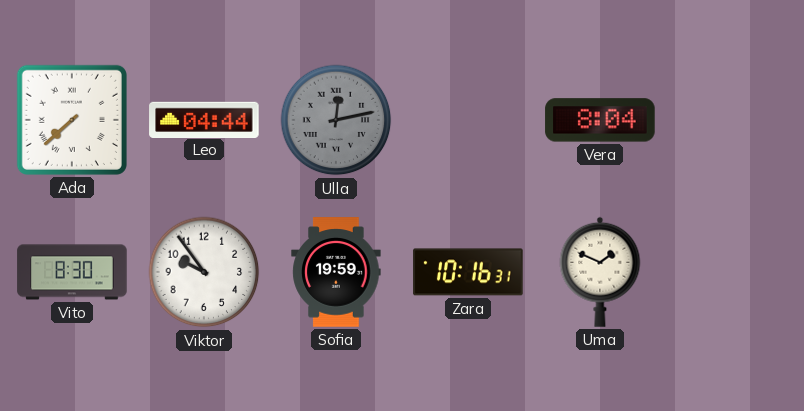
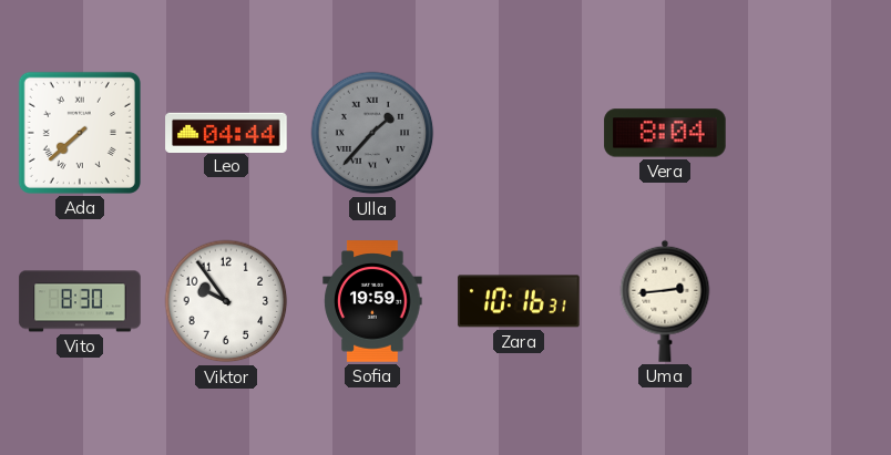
Ulla: 12:13 -> 1:37
Uma: 1:49 -> 2:44
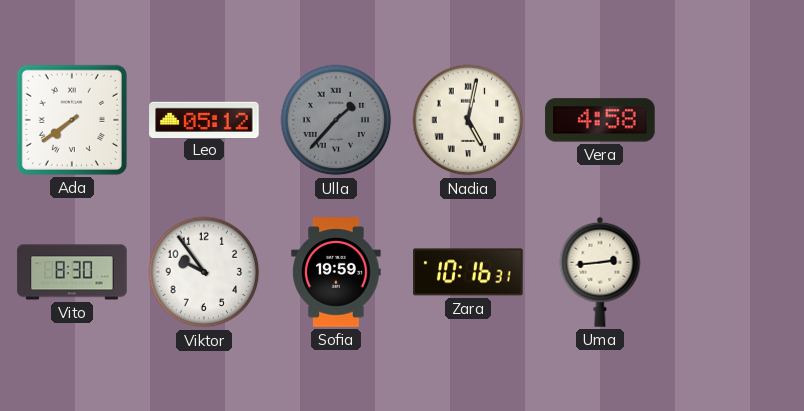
Ada: 7:38 -> 7:39
Leo: 04:44 -> 05:12
Nadia: none -> 5:02
Vera: 8:04 -> 4:58
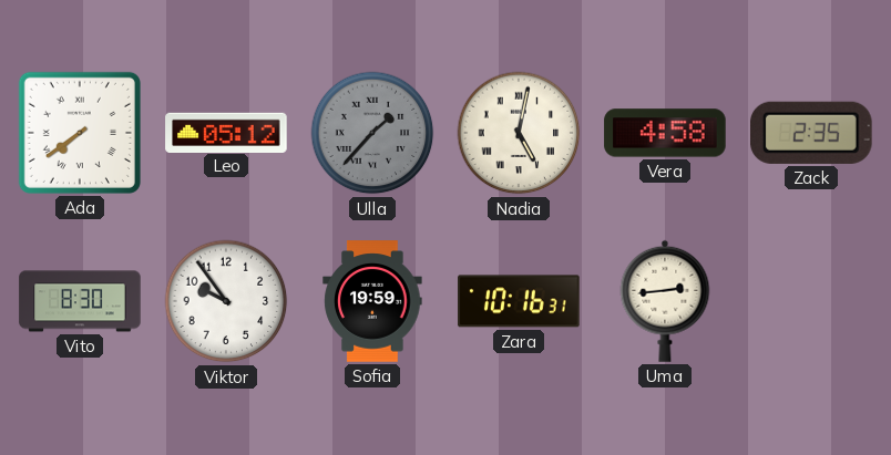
Zack: none -> 2:35
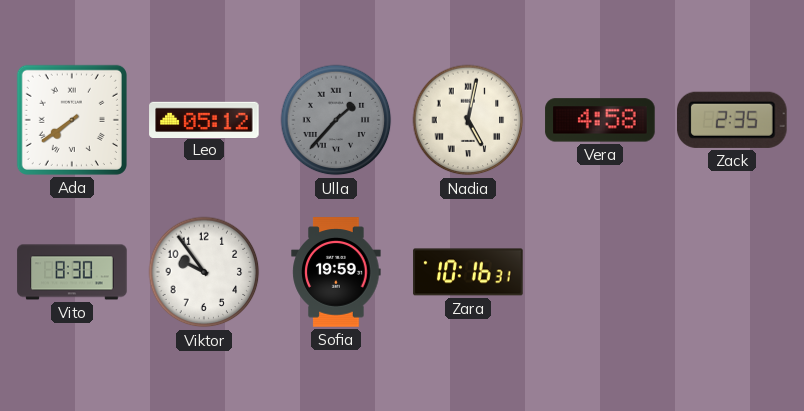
Uma: 2:44 -> none
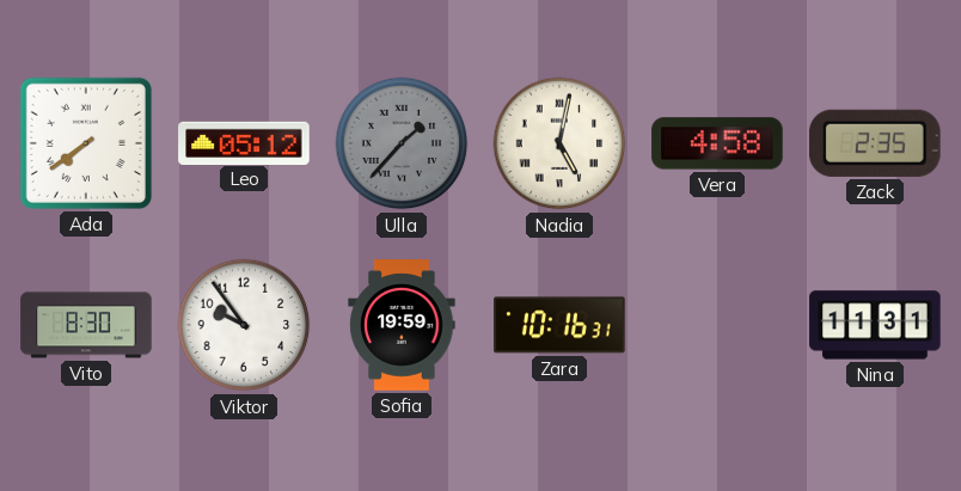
Nina: none -> 11:31
